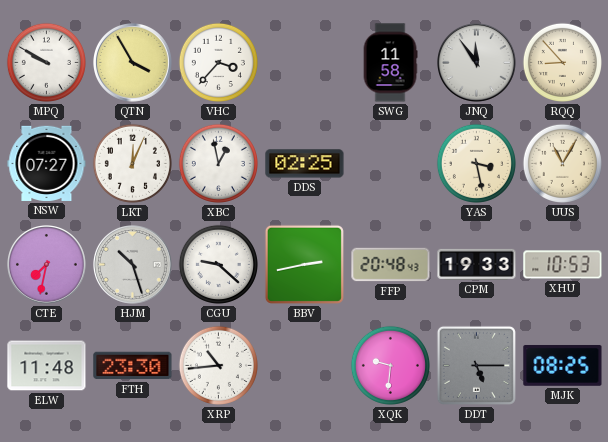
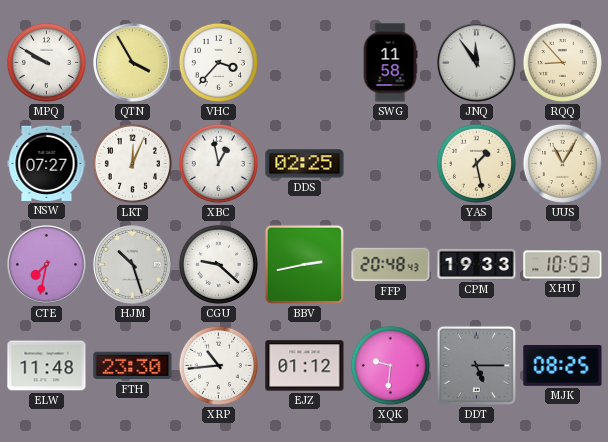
YAS: 3:28 -> 1:28
EJZ: none -> 01:12
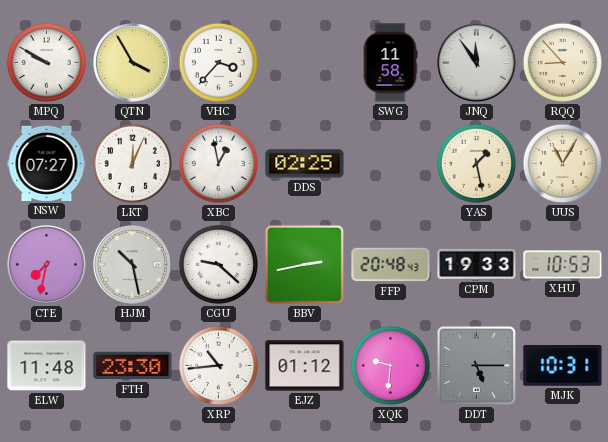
HJM: 10:27 -> 10:28
MJK: 08:25 -> 10:31
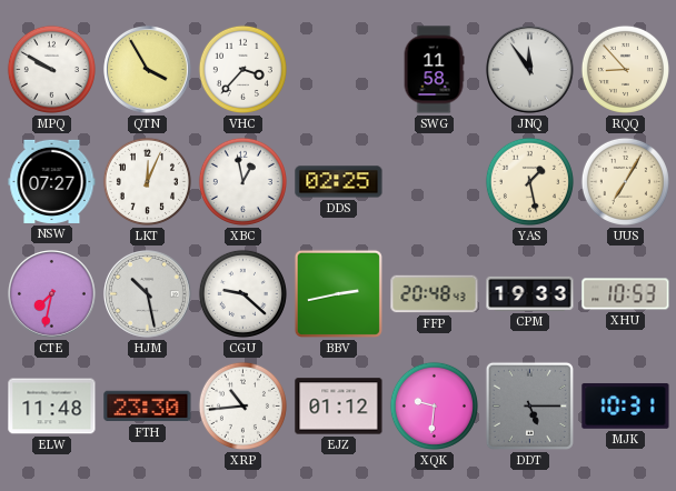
UUS: 11:05 -> 7:05
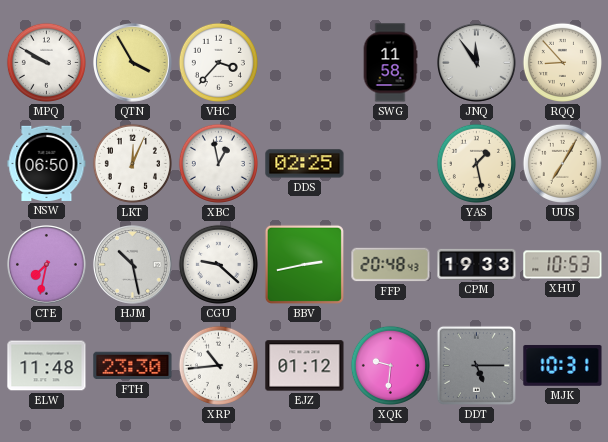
NSW: 07:27 -> 06:50
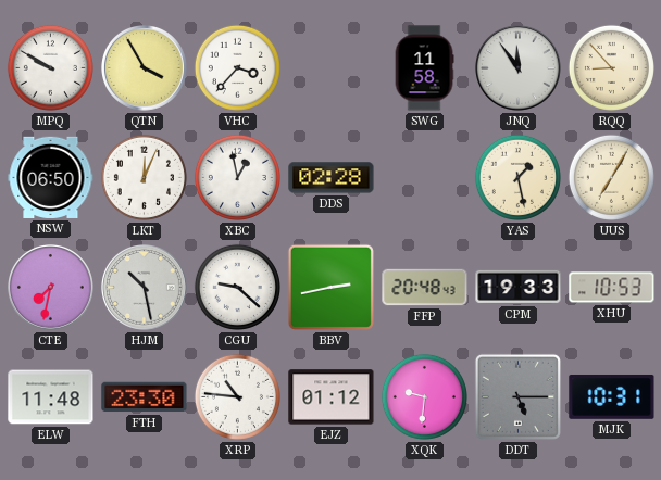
DDS: 02:25 -> 02:28
XRP: 10:44 -> 10:46
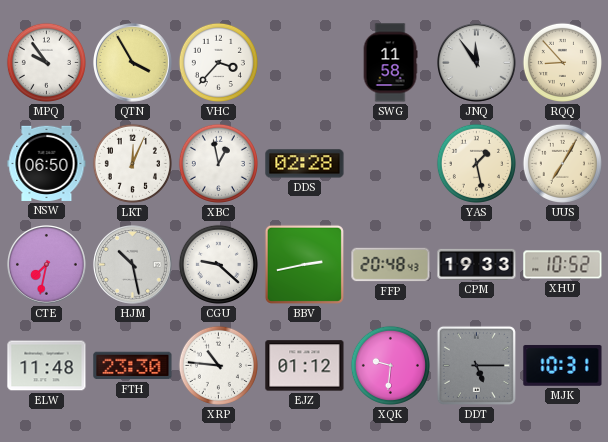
MPQ: 9:50 -> 9:54
XHU: 10:53 -> 10:52
